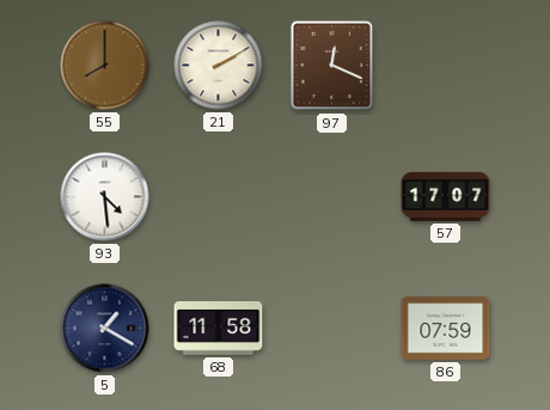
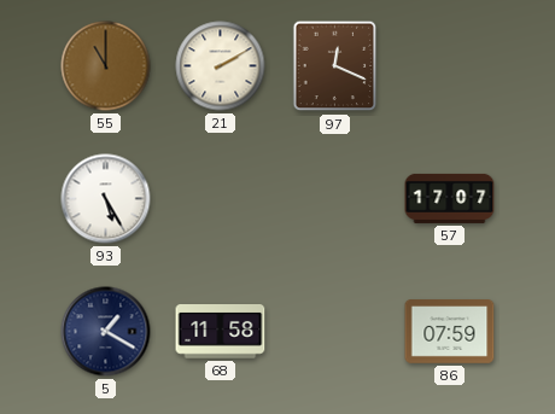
55: 8:00 -> 11:00
93: 4:29 -> 5:25
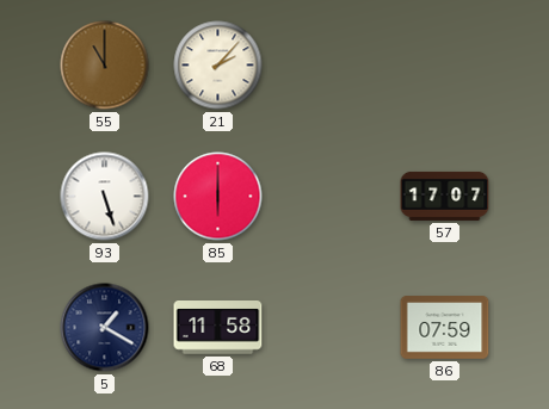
21: 2:10 -> 2:07
97: 12:19 -> none
93: 5:25 -> 5:27
85: none -> 6:00
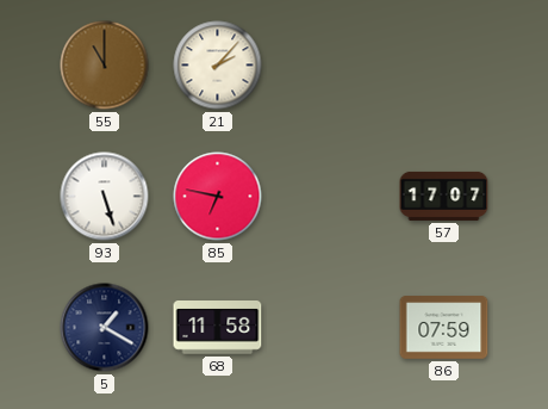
85: 6:00 -> 6:47
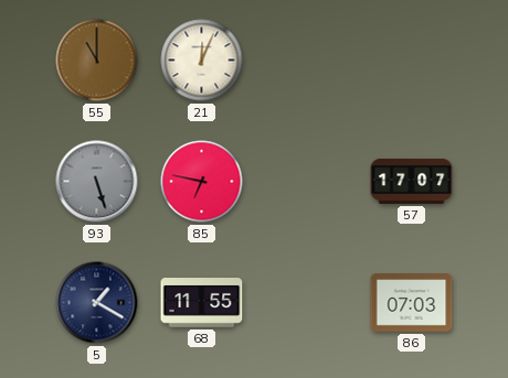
21: 2:07 -> 12:04
93 dial: white -> grey
68: 11:58 -> 11:55
86: 07:59 -> 07:03
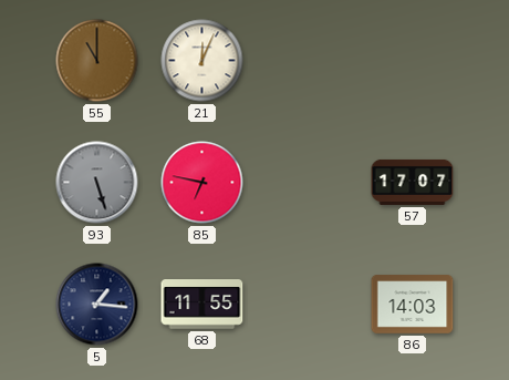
5: 1:20 -> 1:16
86: 07:03 -> 14:03
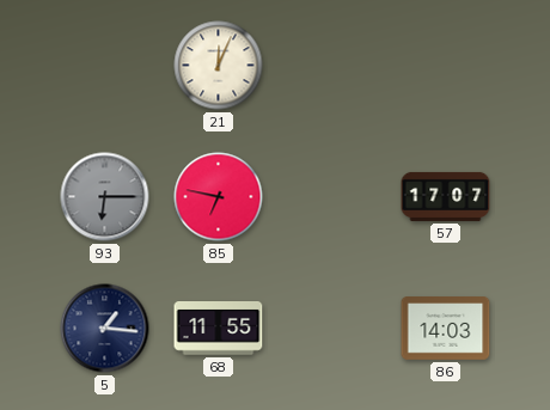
55: 11:00 -> none
93: 5:27 -> 6:15
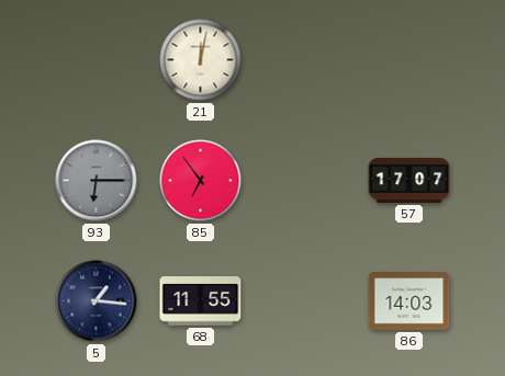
21: 12:04 -> 12:02
85: 6:47 -> 6:54
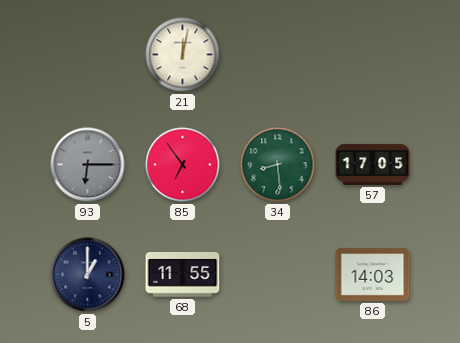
34: none -> 8:29
57: 17:07 -> 17:05
5: 1:16 -> 1:00
